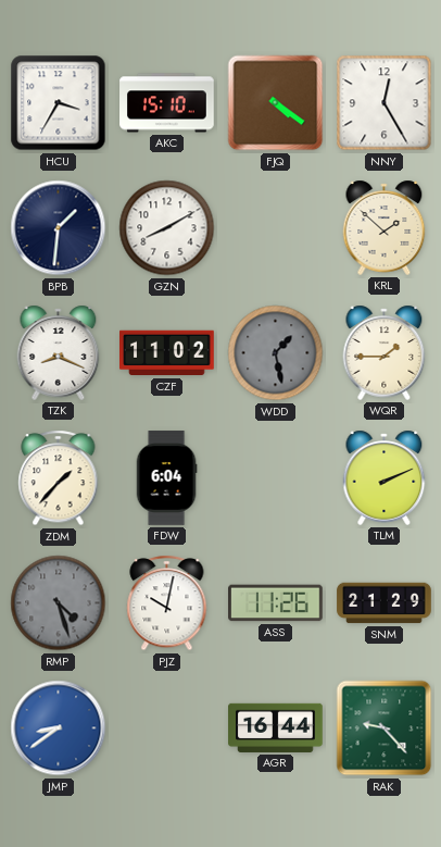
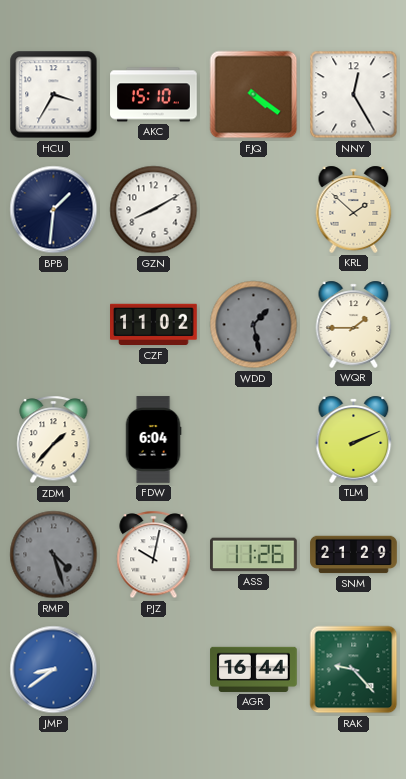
TZK: 8:19 -> none
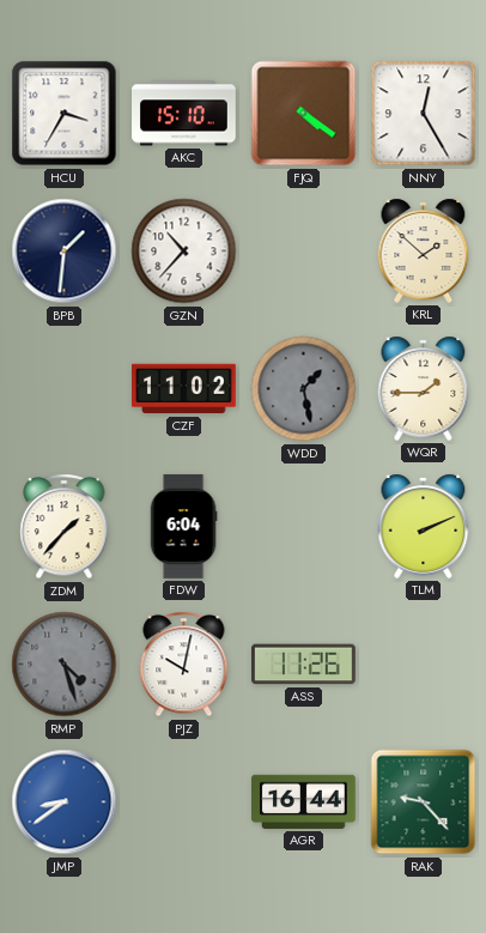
GZN: 8:10 -> 10:37
SNM: 21:29 -> none
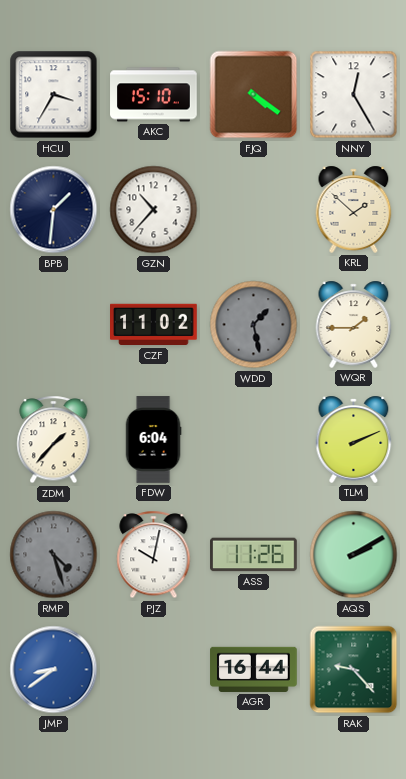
AQS: none -> 2:10
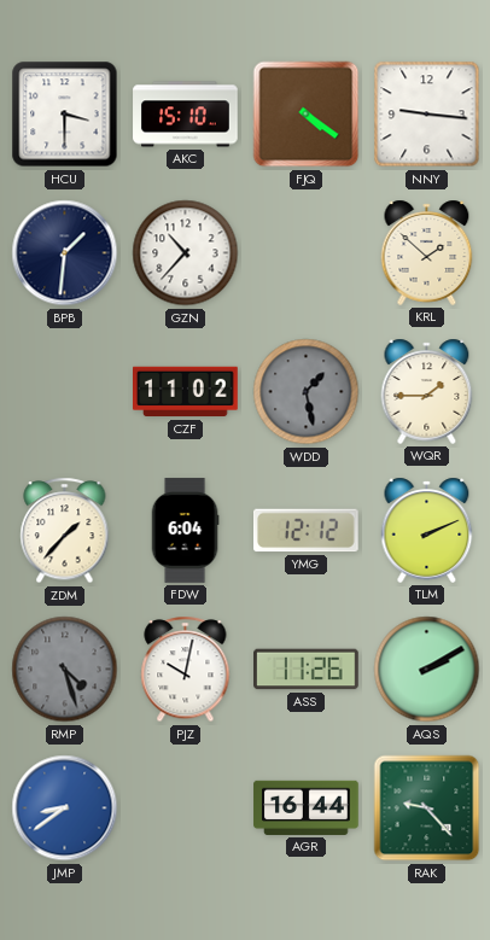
HCU: 3:35 -> 3:30
NNY: 12:25 -> 9:16
YMG: none -> 12:12
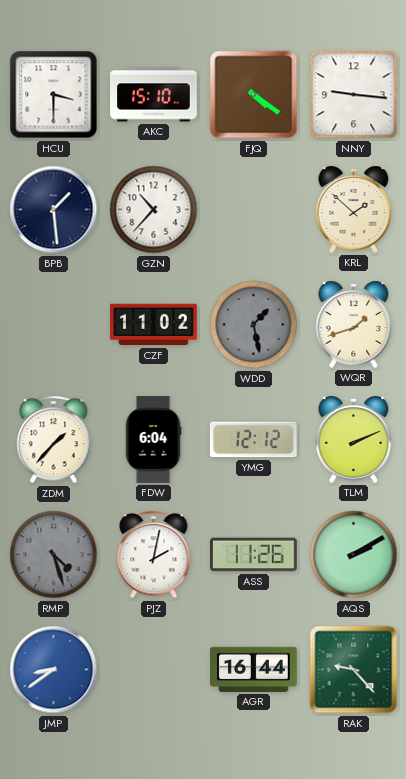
BPB: 1:31 -> 1:29
WQR: 1:45 -> 1:42
PJZ: 10:02 -> 2:02
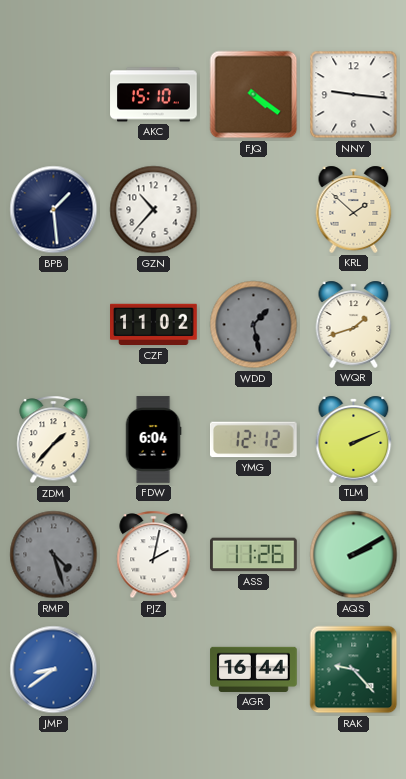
HCU: 3:30 -> none
